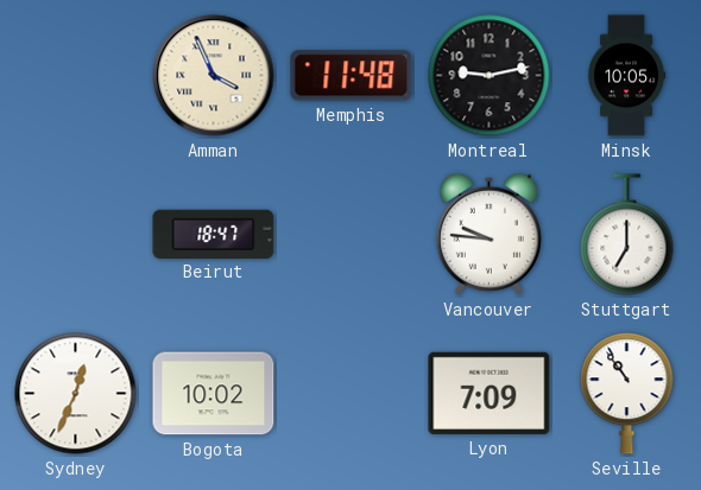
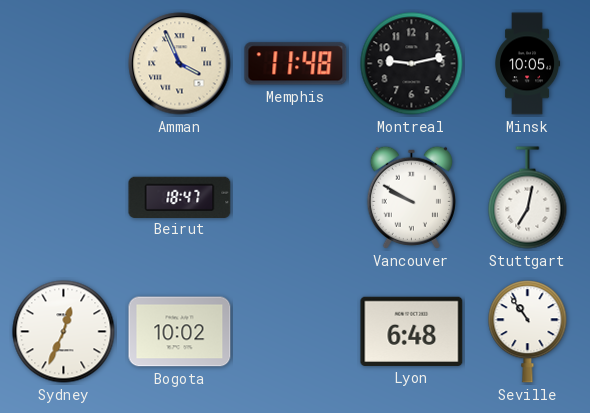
Vancouver: 9:46 -> 9:50
Stuttgart: 7:00 -> 7:02
Lyon: 7:09 -> 6:48
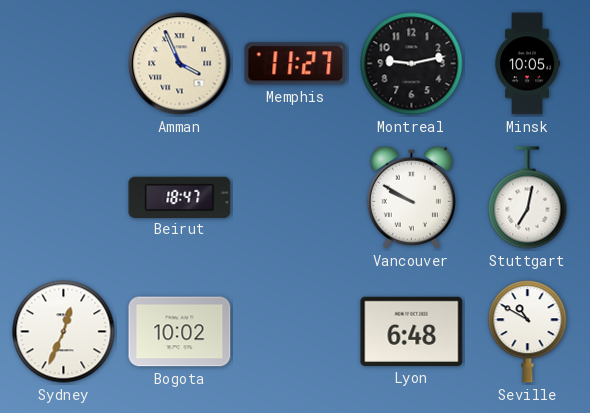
Memphis: 11:48 -> 11:27
Seville: 10:54 -> 10:50
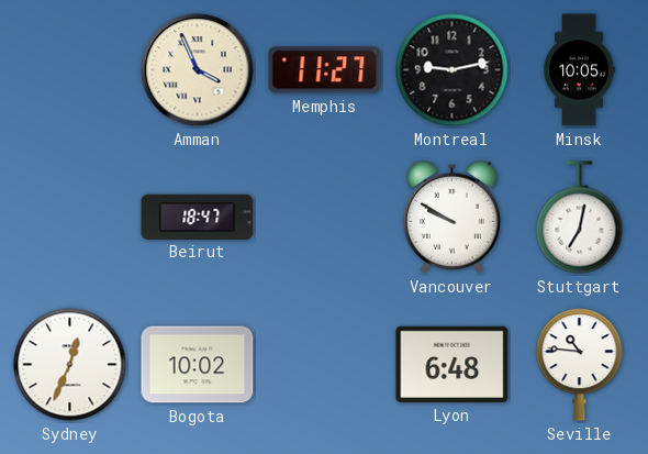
Seville: 10:50 -> 10:46
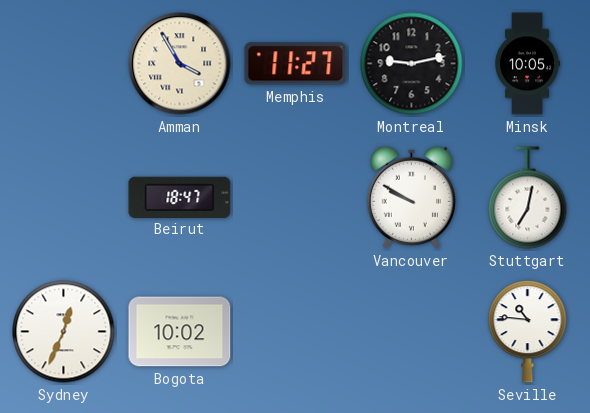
Amman: 3:56 -> 3:55
Lyon: 6:48 -> none
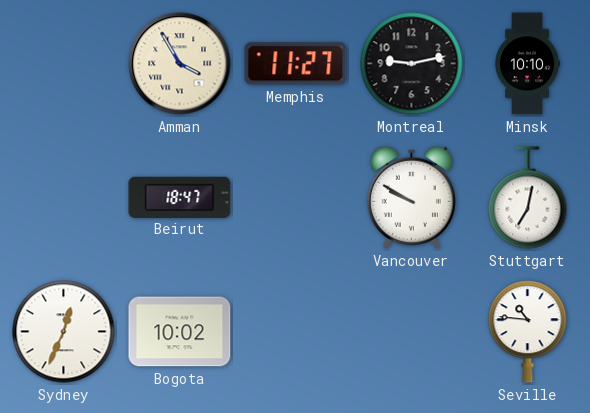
Minsk: 10:05 -> 10:10
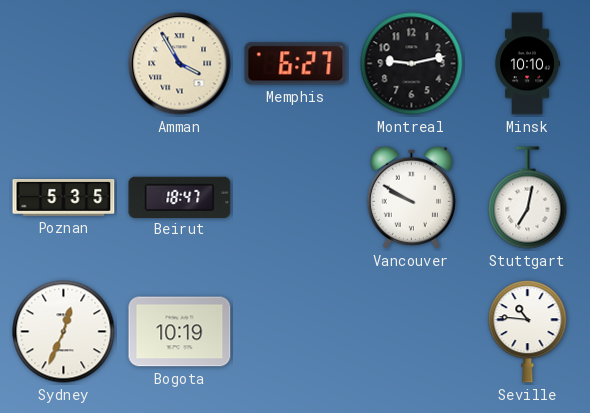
Memphis: 11:27 -> 6:27
Poznan: none -> 5:35
Bogota: 10:02 -> 10:19
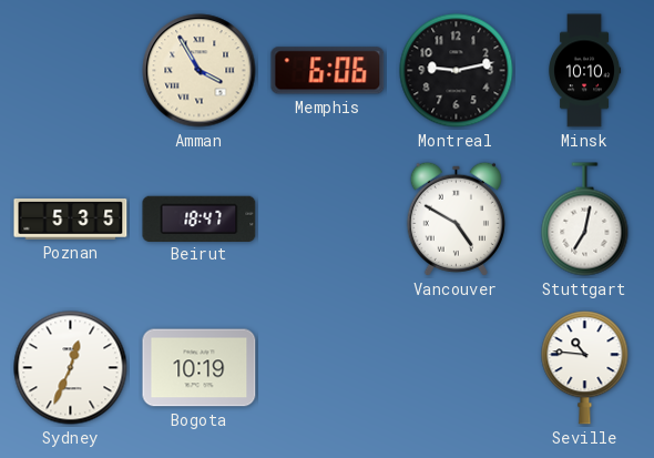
Memphis: 6:27 -> 6:06
Vancouver: 9:50 -> 4:50
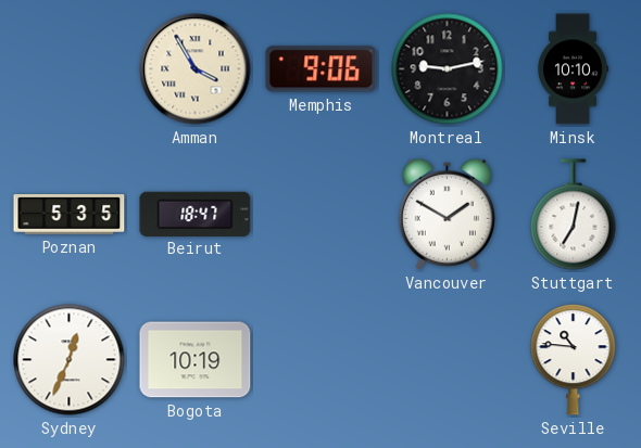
Memphis: 6:06 -> 9:06
Vancouver: 4:50 -> 1:50
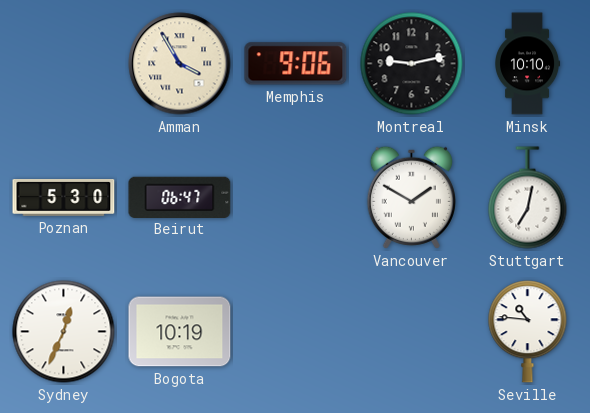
Poznan: 5:35 -> 5:30
Beirut: 18:47 -> 06:47
